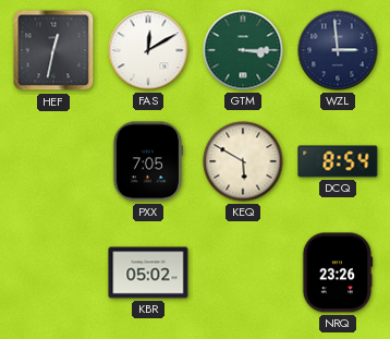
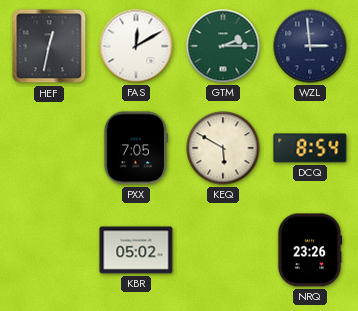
GTM: 3:15 -> 2:15
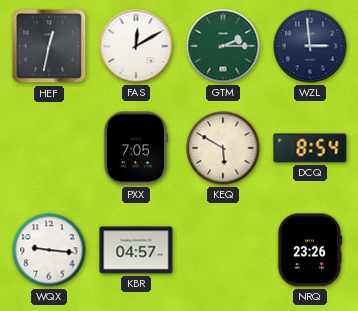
WQX: none -> 9:16
KBR: 05:02 -> 04:57
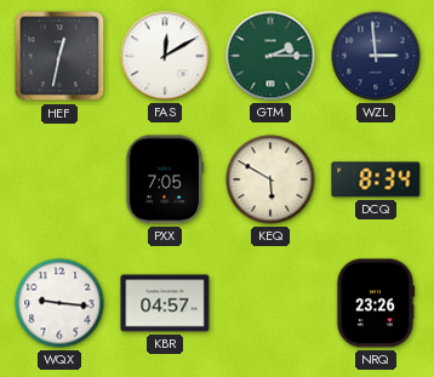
DCQ: 8:54 -> 8:34
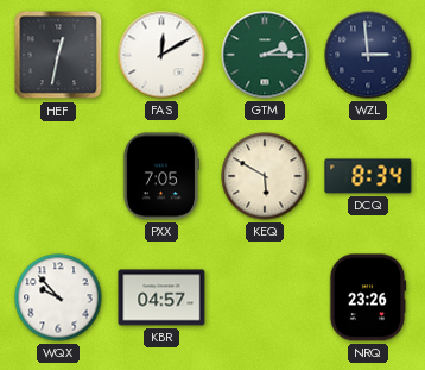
WQX: 9:16 -> 9:53
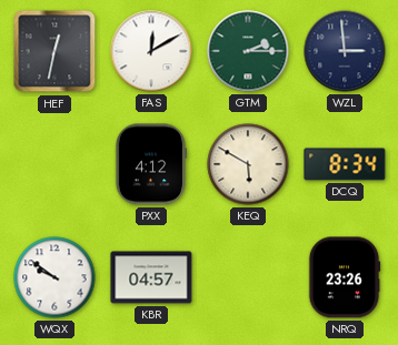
PXX: 7:05 -> 4:12
WQX: 9:53 -> 9:51
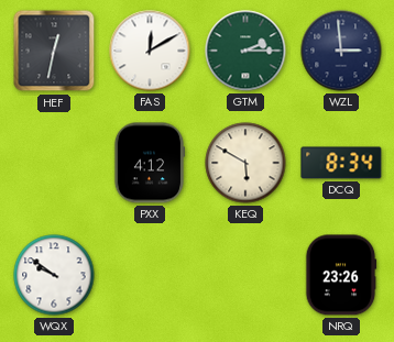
KBR: 04:57 -> none
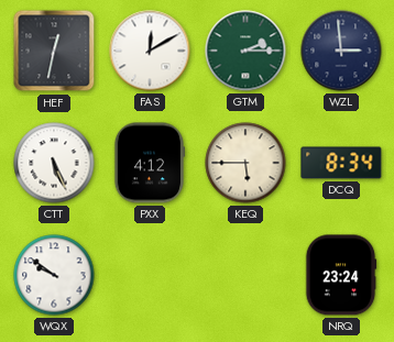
CTT: none -> 5:26
KEQ: 5:50 -> 5:45
NRQ: 23:26 -> 23:24
